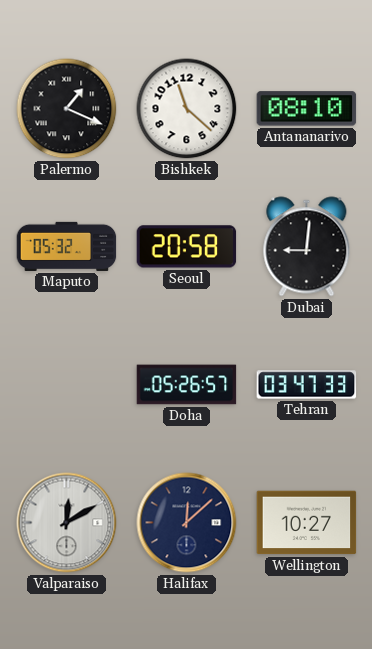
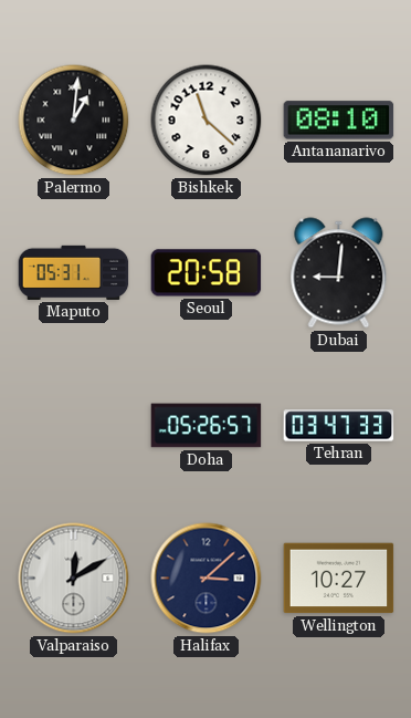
Palermo: 1:19 -> 1:01
Maputo: 05:32 -> 05:31
Halifax: 12:08 -> 3:08
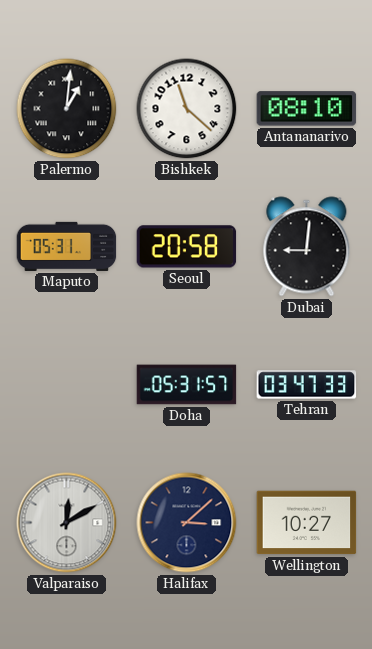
Doha: 05:26 -> 05:31
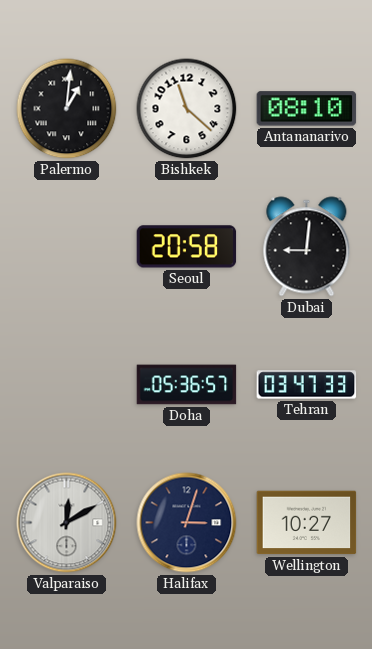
Maputo: 05:31 -> none
Doha: 05:31 -> 05:36
Halifax: 3:08 -> 3:03
